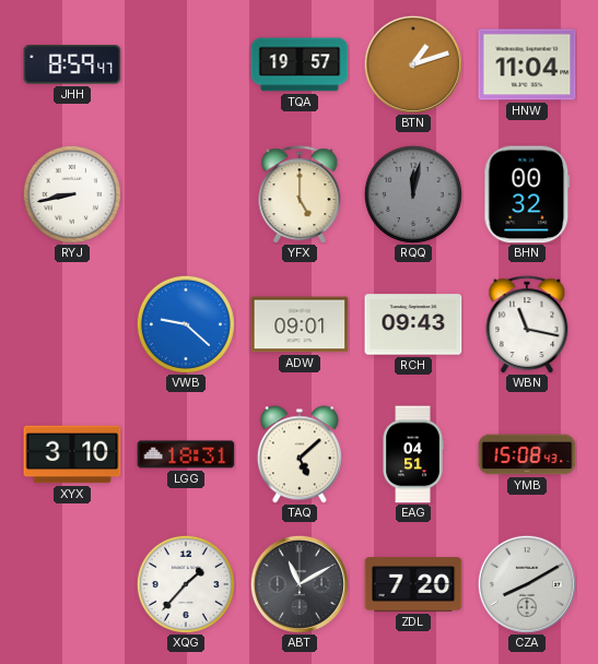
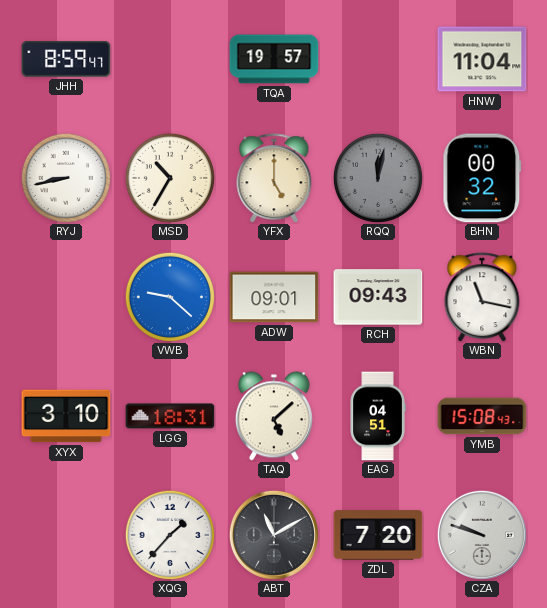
BTN: 1:12 -> none
MSD: none -> 10:35
CZA: 8:10 -> 9:48
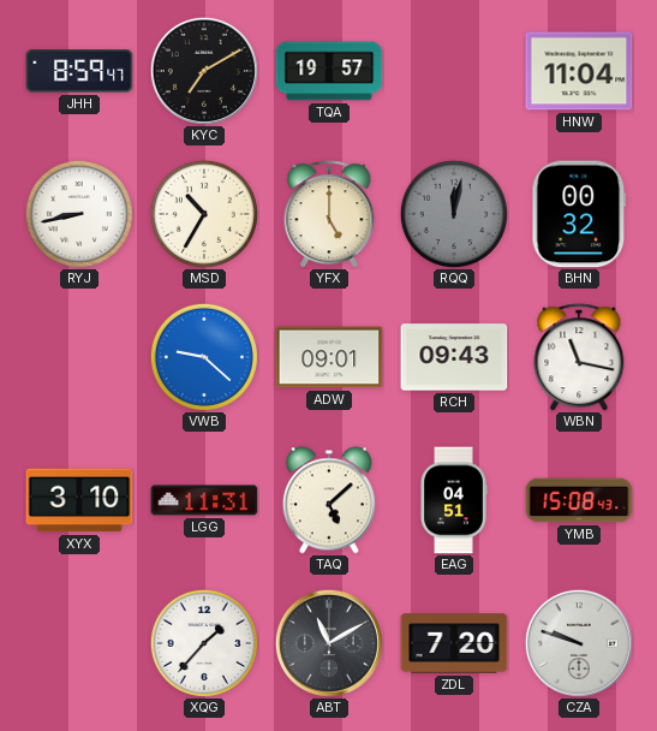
KYC: none -> 7:10
LGG: 18:31 -> 11:31
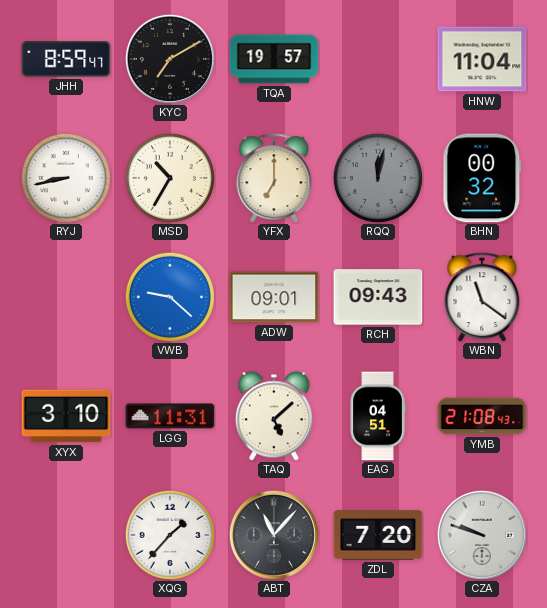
YFX: 5:00 -> 7:00
WBN: 11:17 -> 11:21
YMB: 15:08 -> 21:08
ABT: 11:10 -> 11:07
